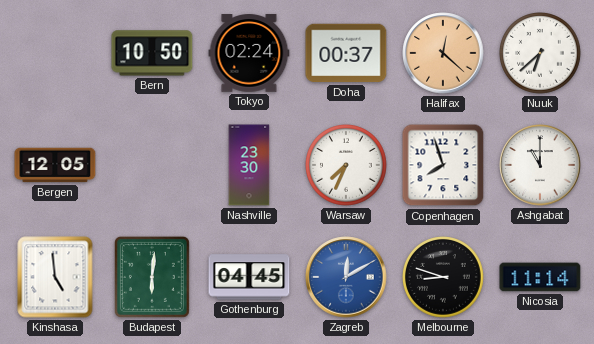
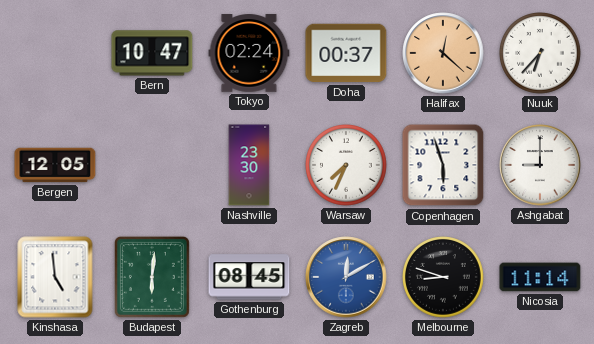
Bern: 10:50 -> 10:47
Nuuk: 6:38 -> 6:37
Copenhagen: 7:57 -> 5:57
Ashgabat: 11:00 -> 9:00
Gothenburg: 04:45 -> 08:45
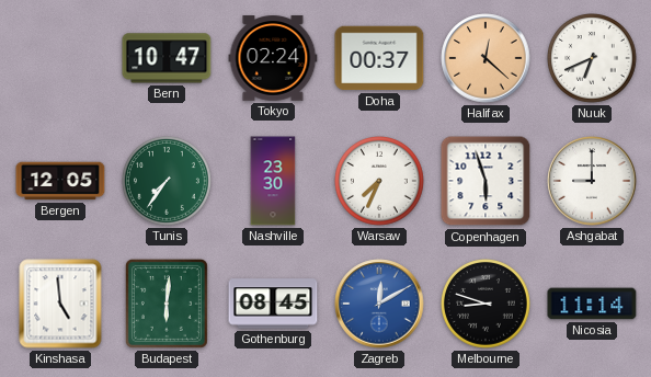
Nuuk: 6:37 -> 6:41
Tunis: none -> 7:36
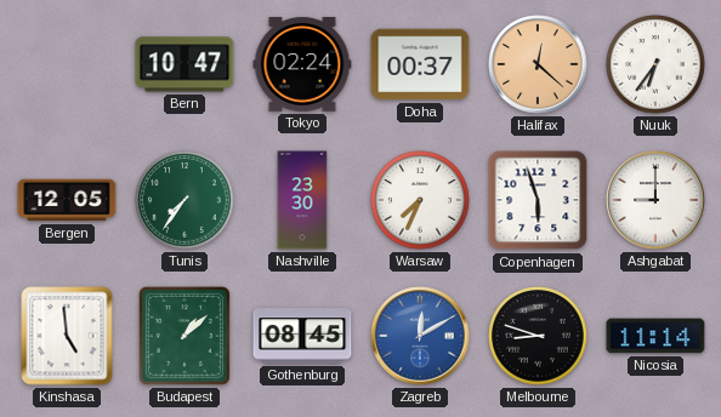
Nuuk: 6:41 -> 6:36
Budapest: 6:01 -> 1:08
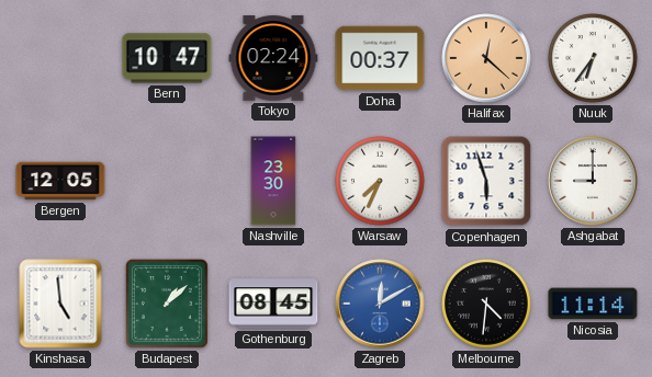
Tunis: 7:36 -> none
Melbourne: 8:48 -> 4:31
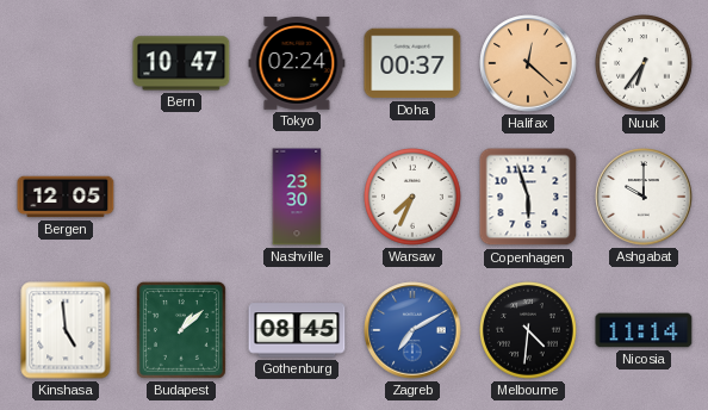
Ashgabat: 9:00 -> 10:00
Zagreb: 12:10 -> 7:10
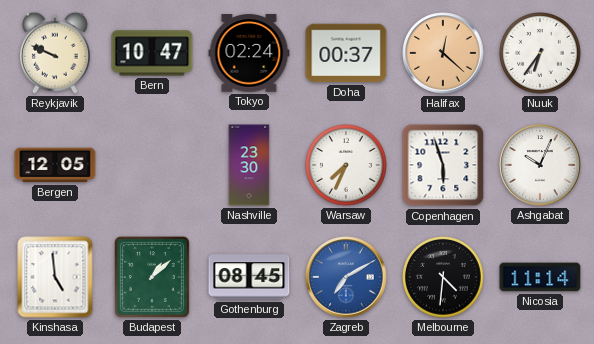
Reykjavik: none -> 9:49
Ashgabat: 10:00 -> 10:04
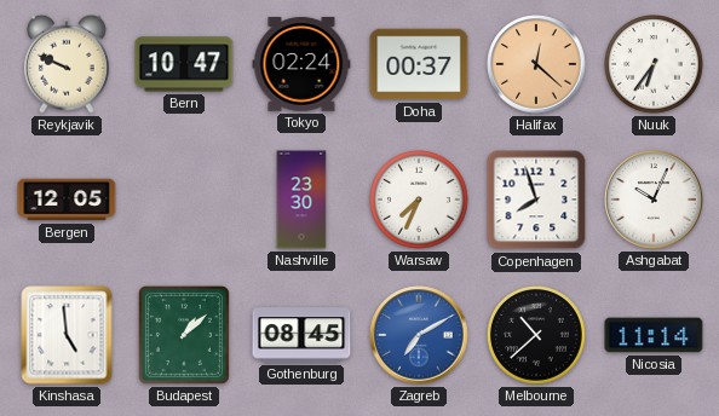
Copenhagen: 5:57 -> 7:57
Melbourne: 4:31 -> 10:38
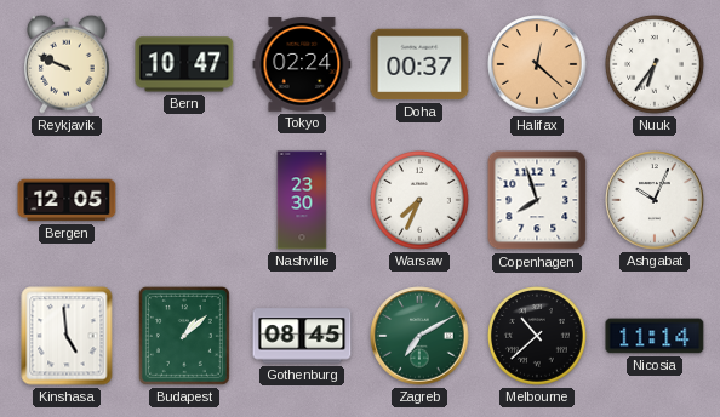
Zagreb dial: blue -> green
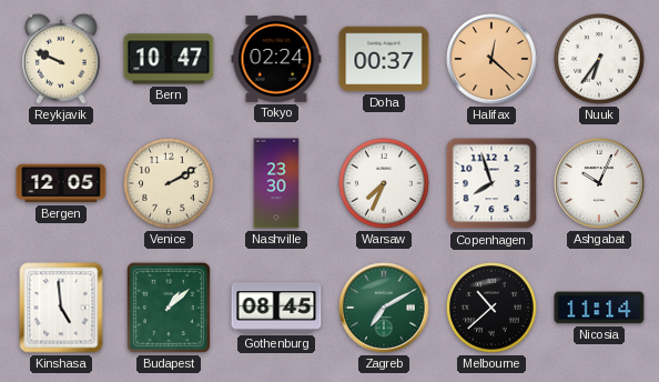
Venice: none -> 2:10
